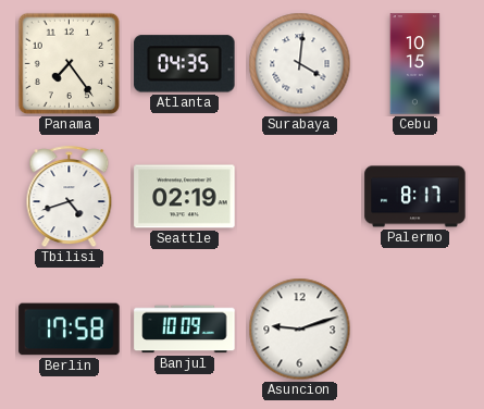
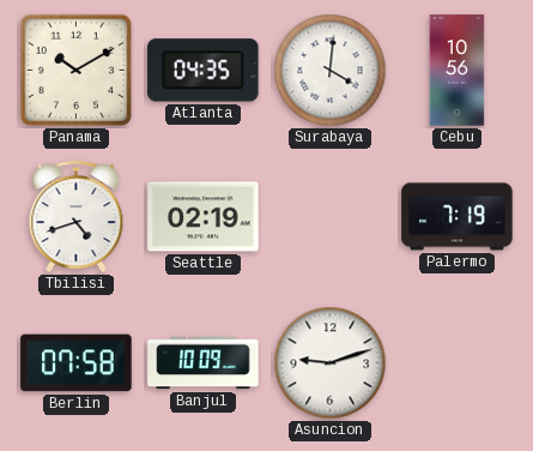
Panama: 7:24 -> 10:10
Cebu: 10:15 -> 10:56
Palermo: 8:17 -> 7:19
Berlin: 17:58 -> 07:58
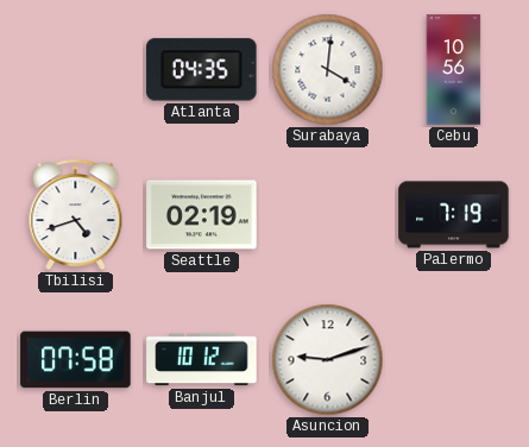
Panama: 10:10 -> none
Banjul: 10:09 -> 10:12
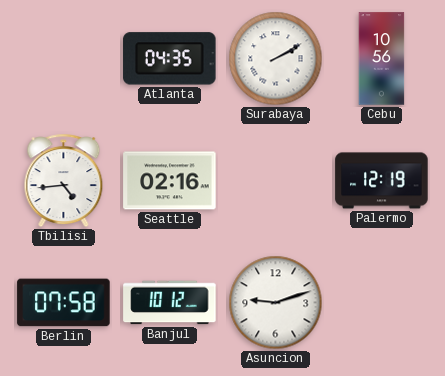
Surabaya: 4:01 -> 2:10
Tbilisi: 4:42 -> 4:44
Seattle: 02:19 -> 02:16
Palermo: 7:19 -> 12:19
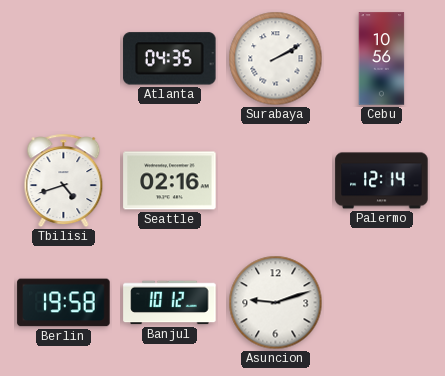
Tbilisi: 4:44 -> 4:42
Palermo: 12:19 -> 12:14
Berlin: 07:58 -> 19:58
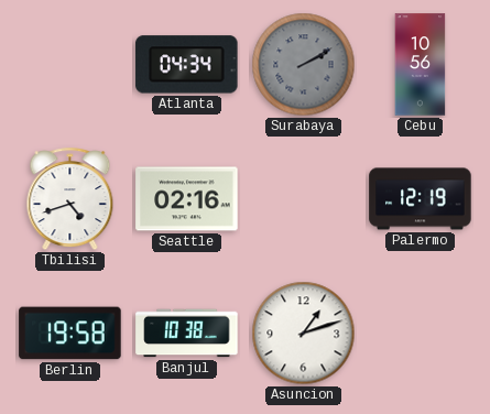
Atlanta: 04:35 -> 04:34
Surabaya dial: white -> grey
Palermo: 12:14 -> 12:19
Banjul: 10:12 -> 10:38
Asuncion: 9:12 -> 1:12
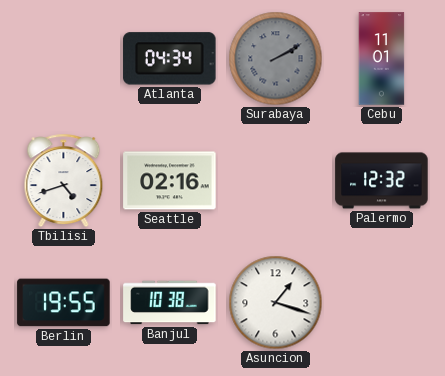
Cebu: 10:56 -> 11:01
Palermo: 12:19 -> 12:32
Berlin: 19:58 -> 19:55
Asuncion: 1:12 -> 1:18
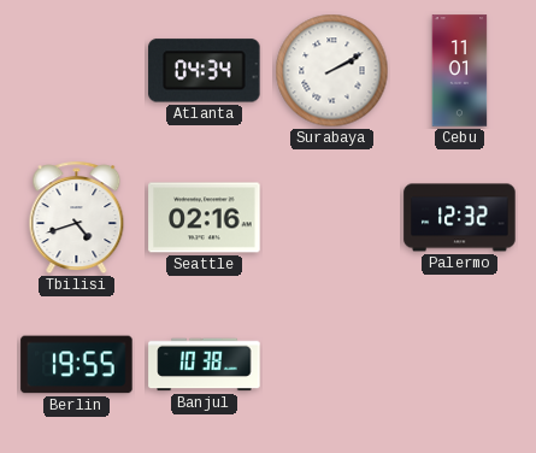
Surabaya dial: grey -> white
Asuncion: 1:18 -> none
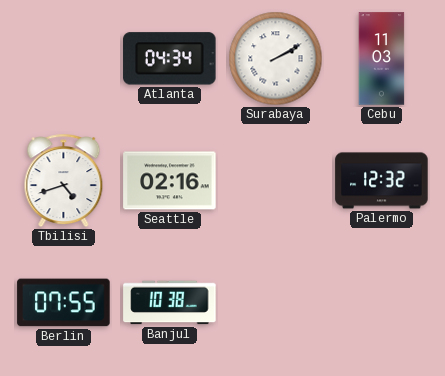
Cebu: 11:01 -> 11:03
Berlin: 19:55 -> 07:55
